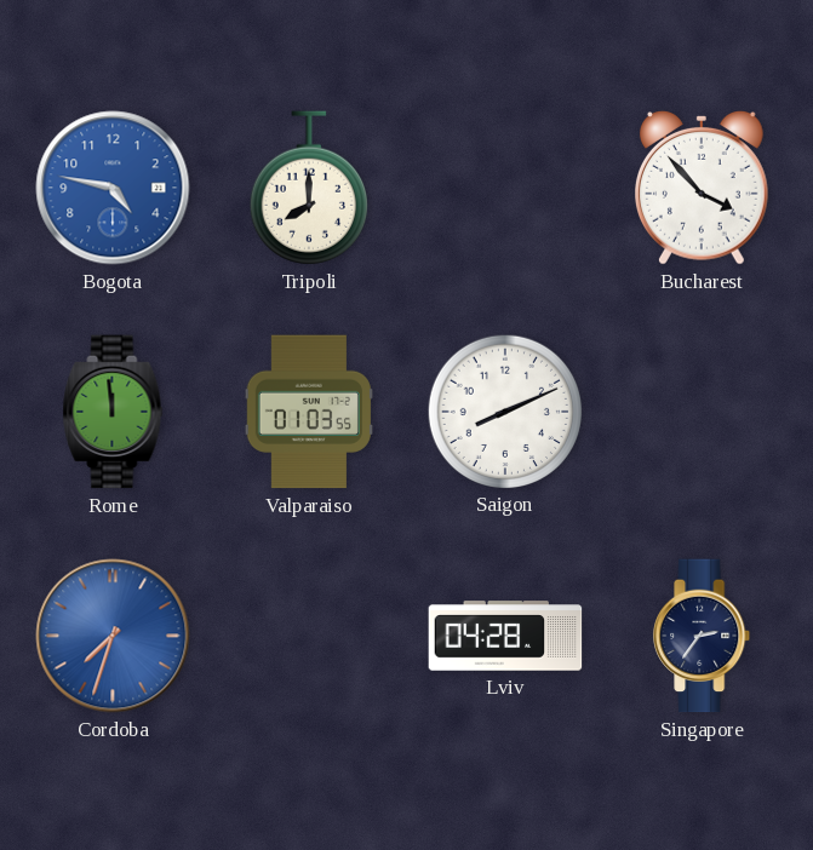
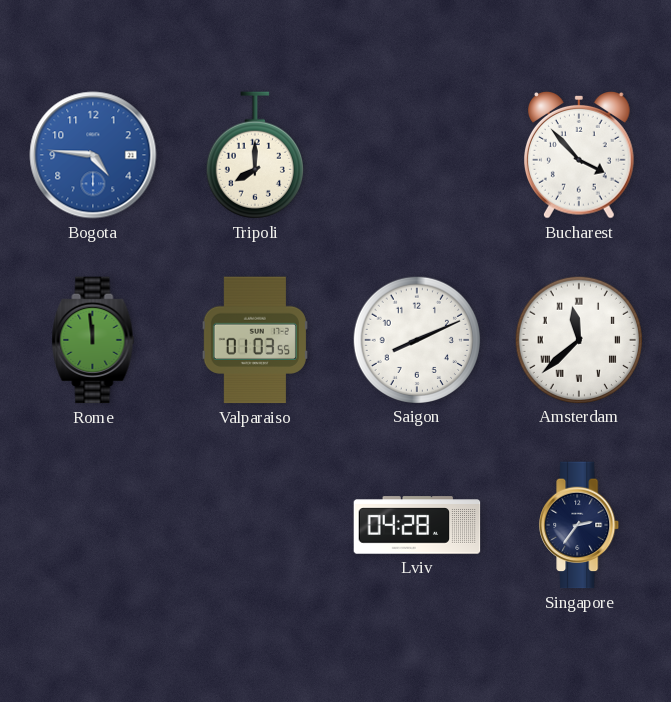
Bogota: 4:47 -> 4:46
Amsterdam: none -> 11:38
Cordoba: 7:33 -> none
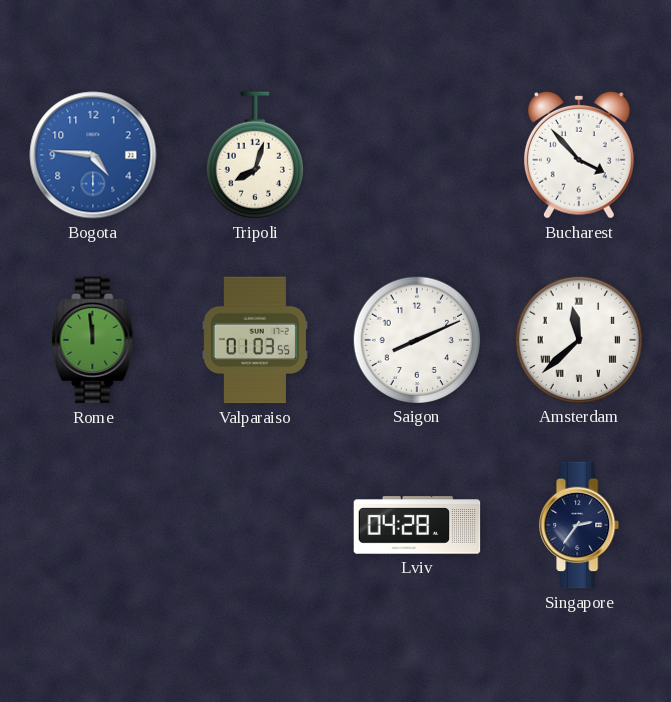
Tripoli: 8:00 -> 8:03
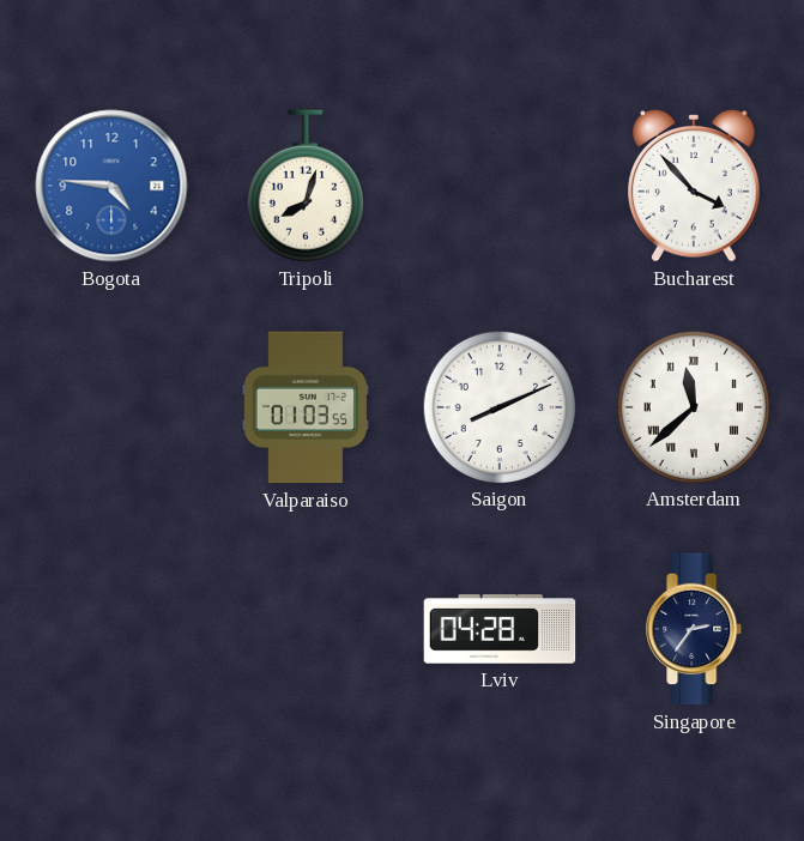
Rome: 11:59 -> none
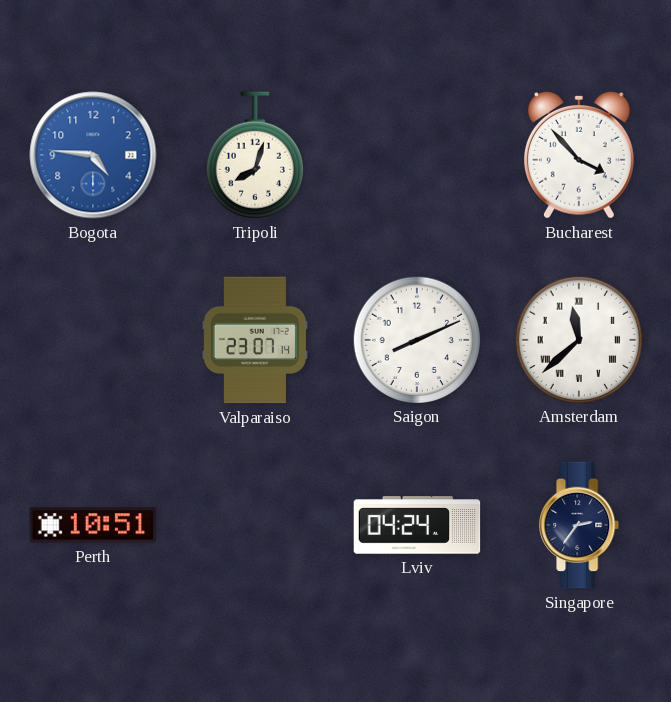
Valparaiso: 01:03 -> 23:07
Perth: none -> 10:51
Lviv: 04:28 -> 04:24
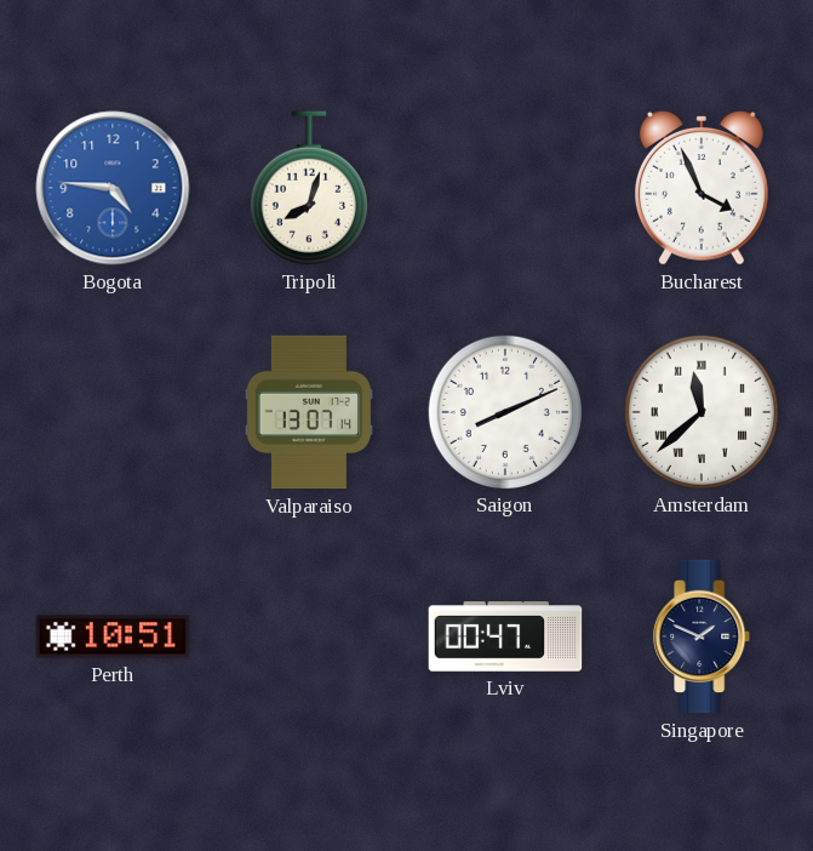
Bucharest: 3:53 -> 3:56
Valparaiso: 23:07 -> 13:07
Lviv: 04:24 -> 00:47
Singapore: 2:36 -> 1:49
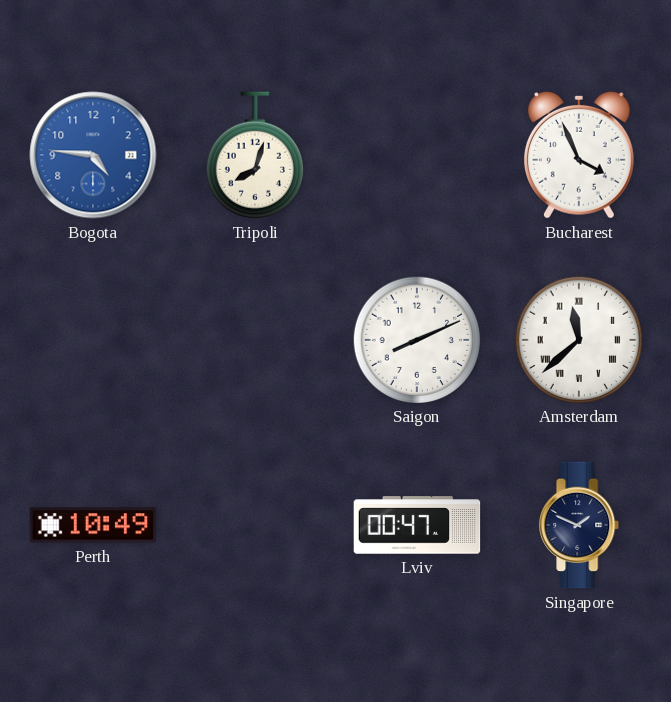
Valparaiso: 13:07 -> none
Perth: 10:51 -> 10:49
